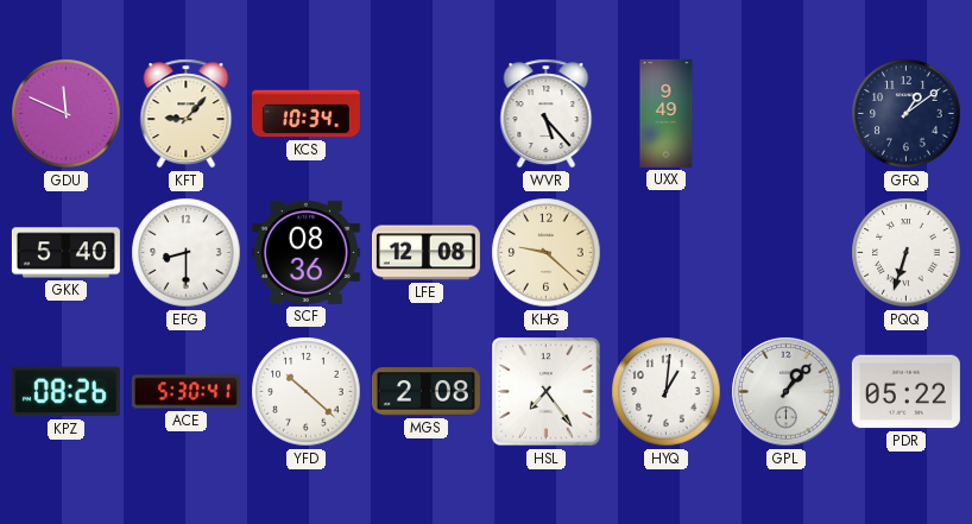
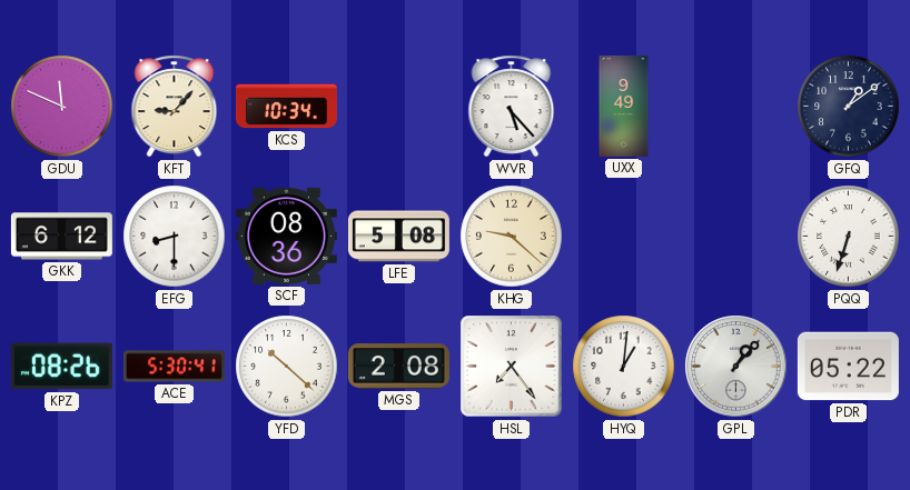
GKK: 5:40 -> 6:12
LFE: 12:08 -> 5:08
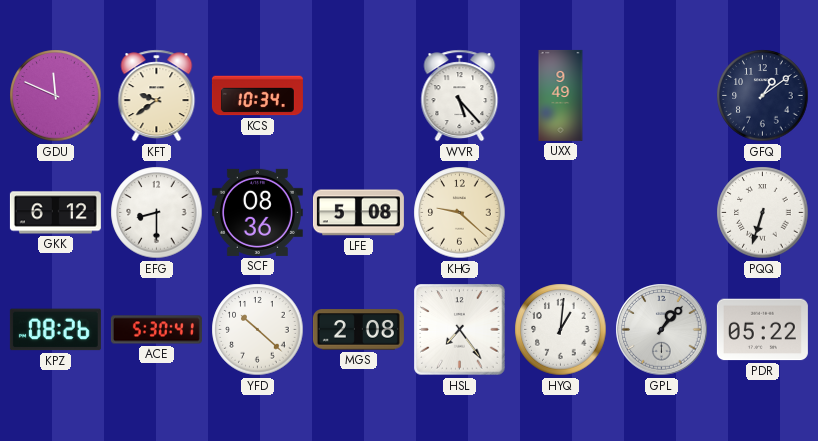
KFT: 9:07 -> 9:39
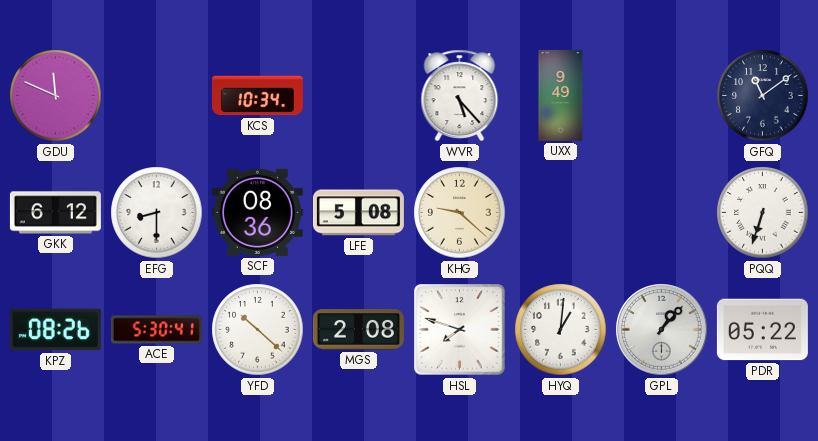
KFT: 9:39 -> none
GFQ: 1:09 -> 11:09
HSL: 7:24 -> 7:48
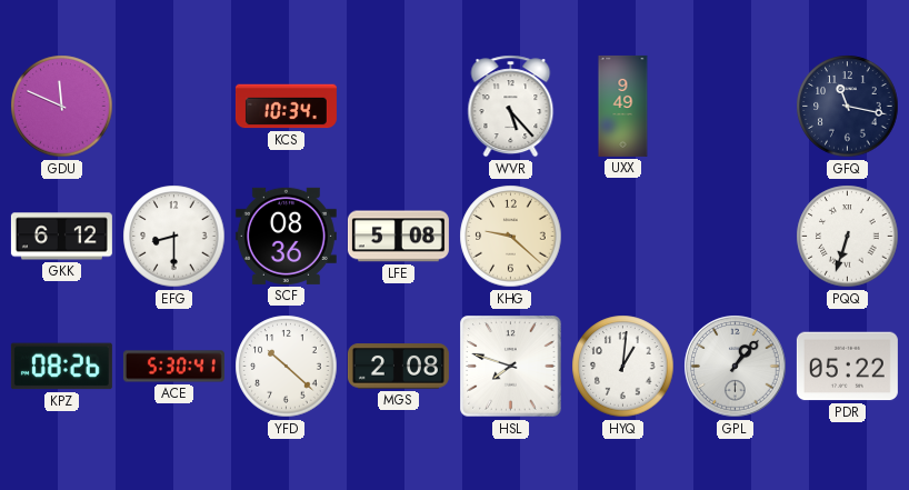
GFQ: 11:09 -> 11:17
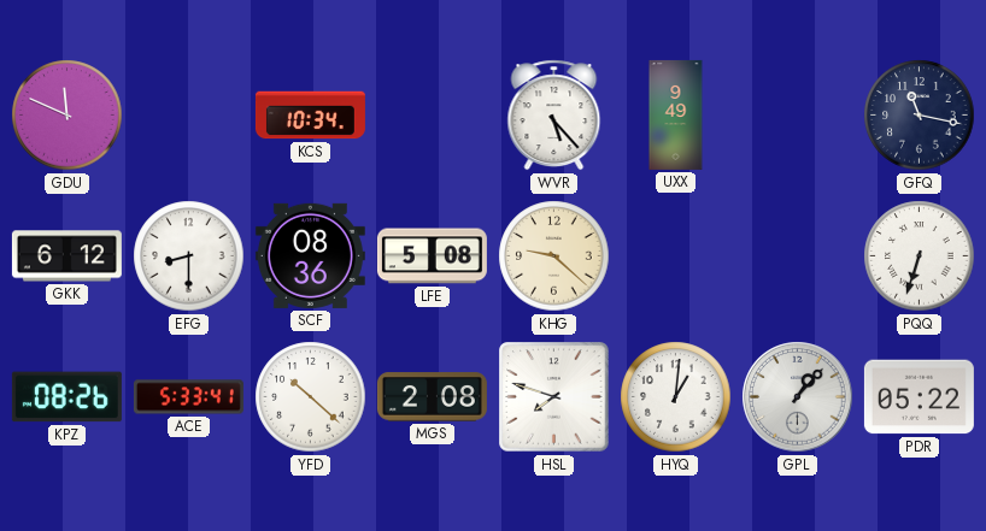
ACE: 5:30 -> 5:33
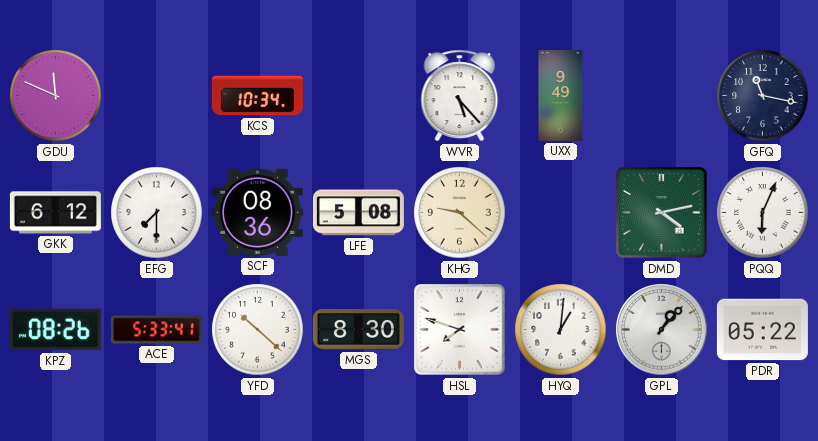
EFG: 8:30 -> 7:30
DMD: none -> 4:13
PQQ: 6:33 -> 6:04
MGS: 2:08 -> 8:30
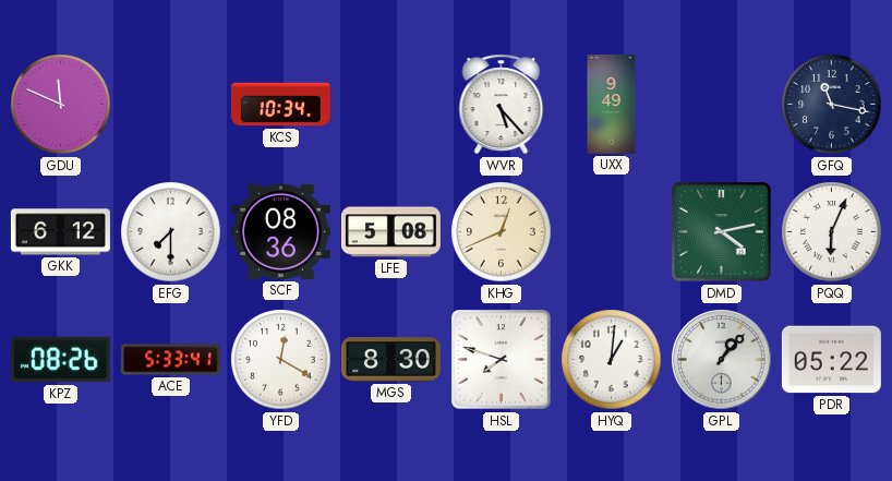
KHG: 9:22 -> 12:41
YFD: 10:22 -> 12:20
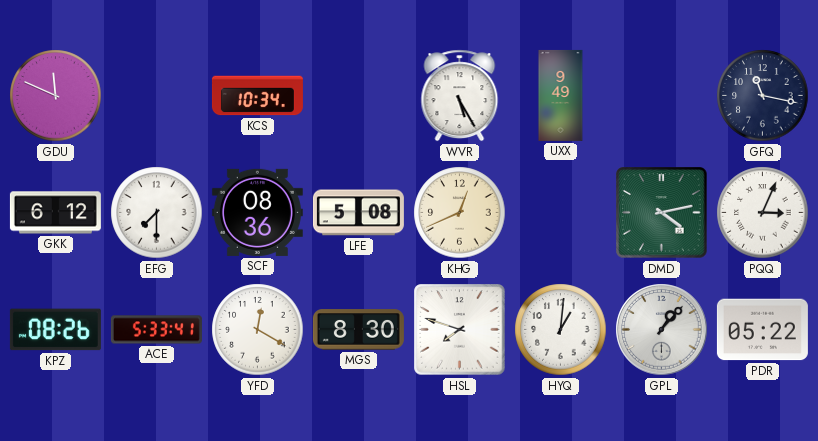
WVR: 5:23 -> 5:25
PQQ: 6:04 -> 3:04
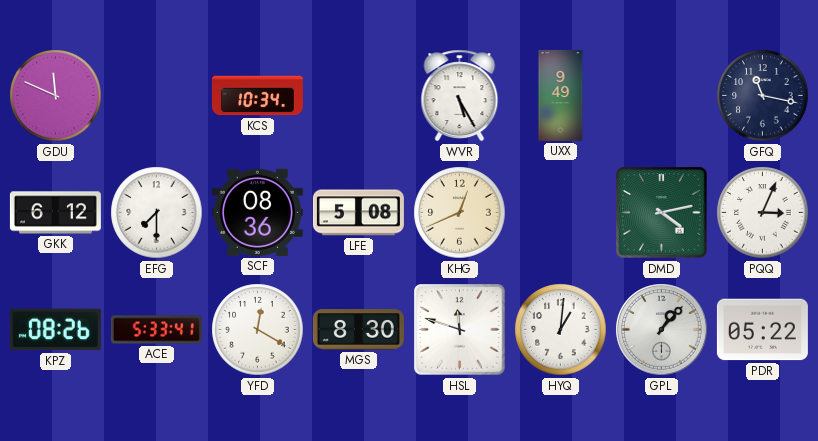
HSL: 7:48 -> 11:48
